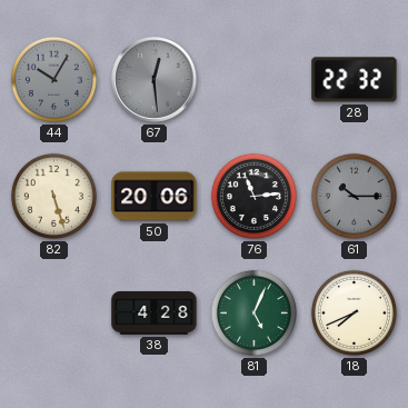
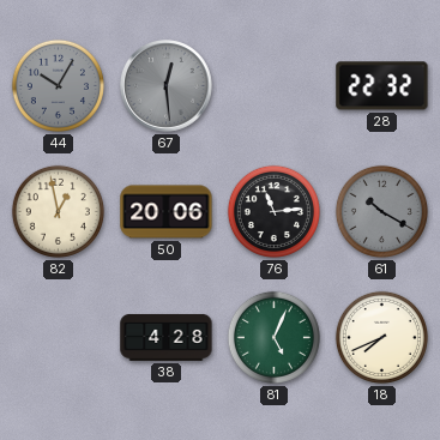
82: 5:27 -> 12:58
61: 10:15 -> 10:20
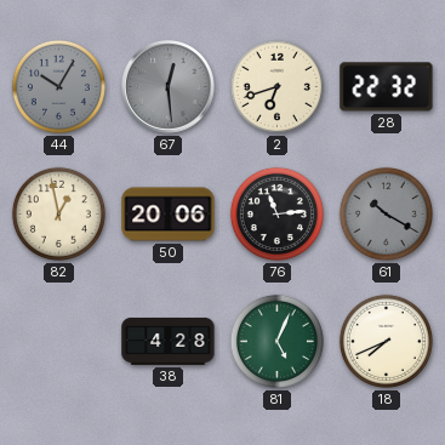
2: none -> 6:42
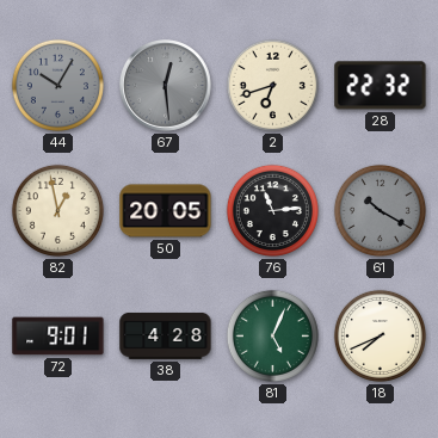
50: 20:06 -> 20:05
72: none -> 9:01
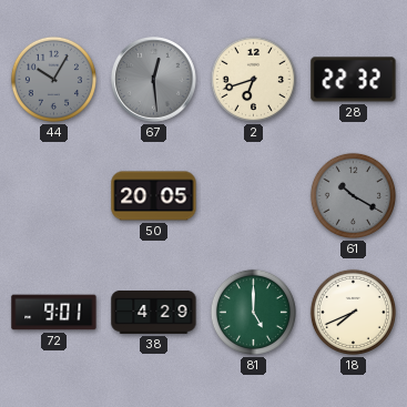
82: 12:58 -> none
76: 11:14 -> none
38: 4:28 -> 4:29
81: 5:04 -> 5:00
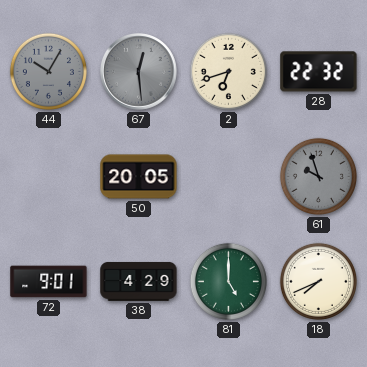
61: 10:20 -> 9:57
